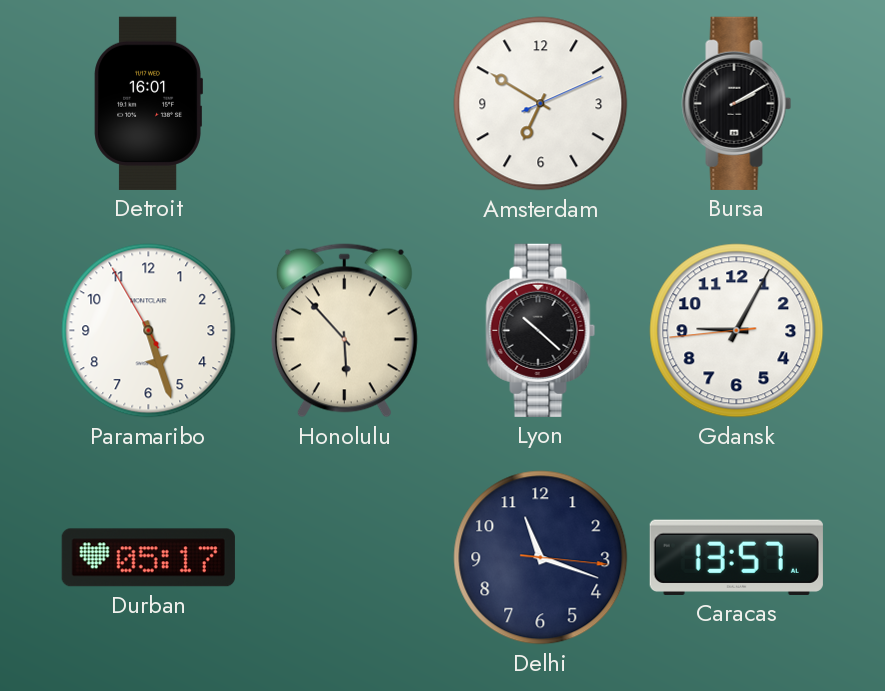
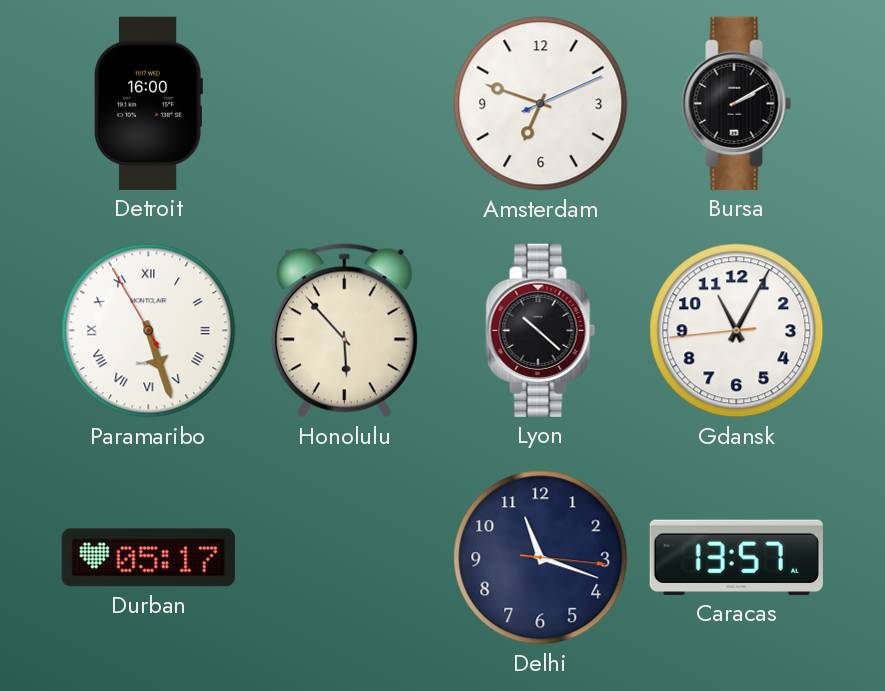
Detroit: 16:01 -> 16:00
Amsterdam: 6:50 -> 6:48
Paramaribo numerals: Arabic -> Roman
Gdansk: 9:04 -> 11:04
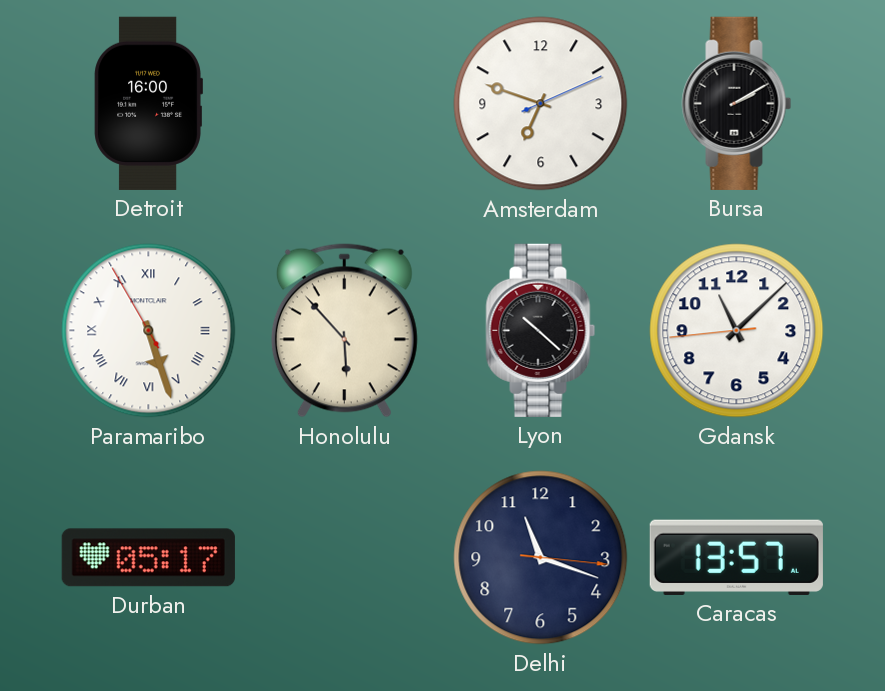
Gdansk: 11:04 -> 11:07
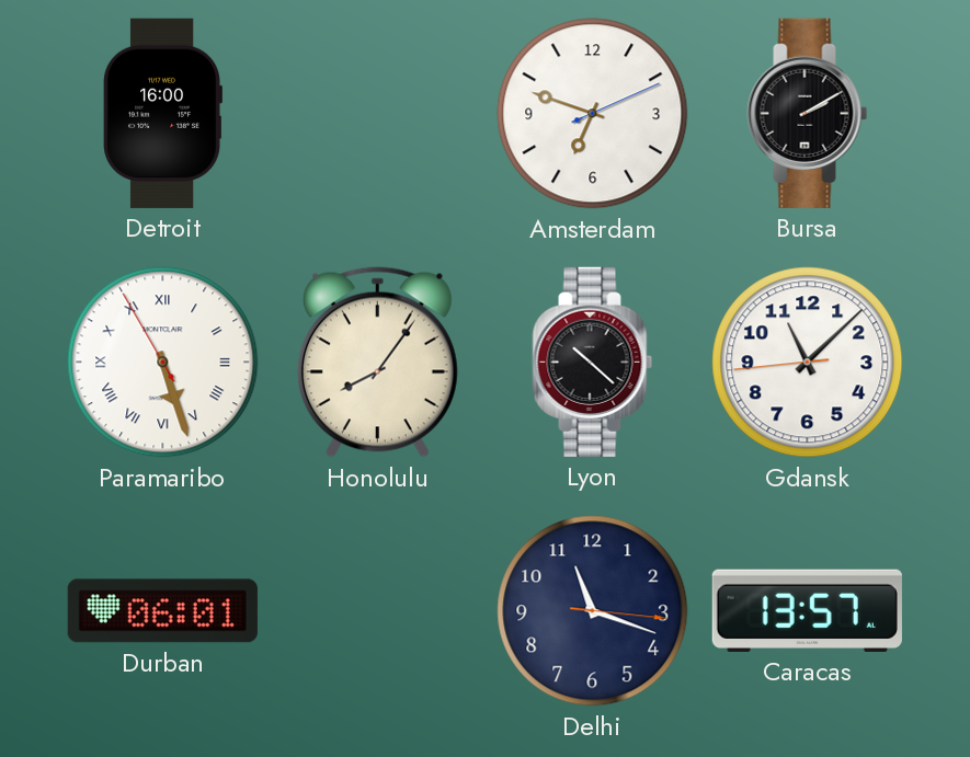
Honolulu: 5:53 -> 8:06
Durban: 05:17 -> 06:01
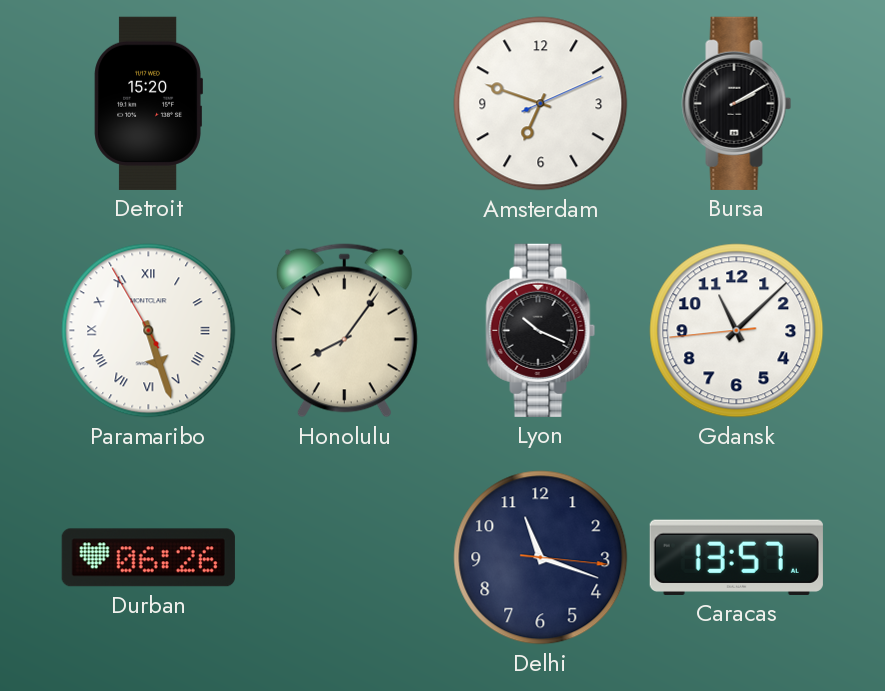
Detroit: 16:00 -> 15:20
Lyon: 10:22 -> 10:19
Durban: 06:01 -> 06:26
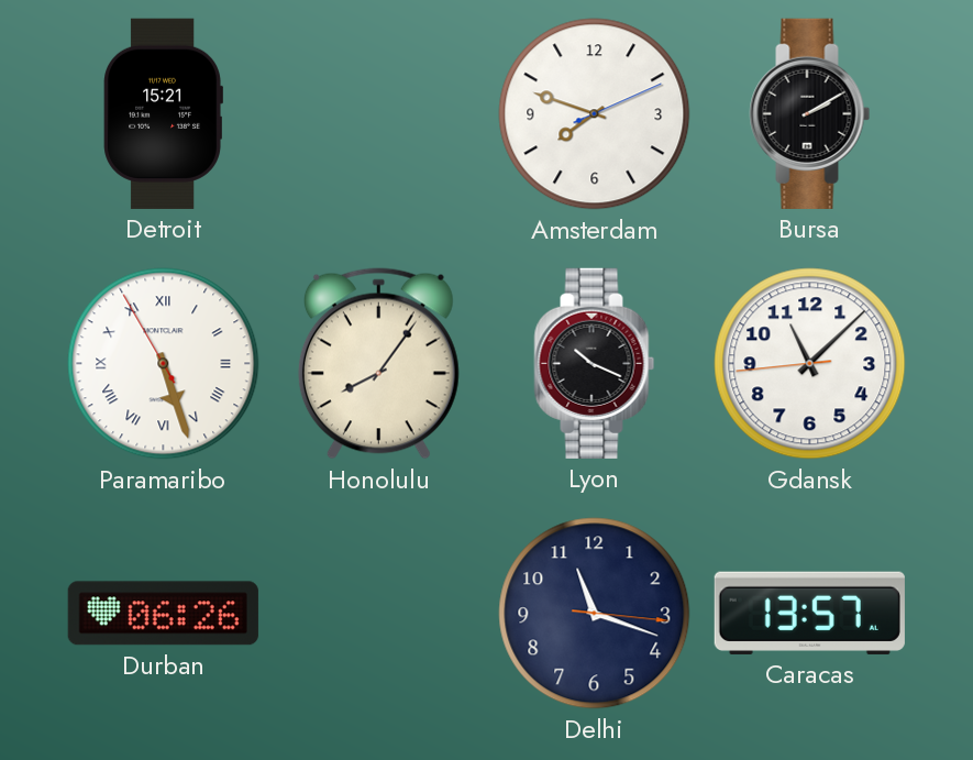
Detroit: 15:20 -> 15:21
Amsterdam: 6:48 -> 7:48
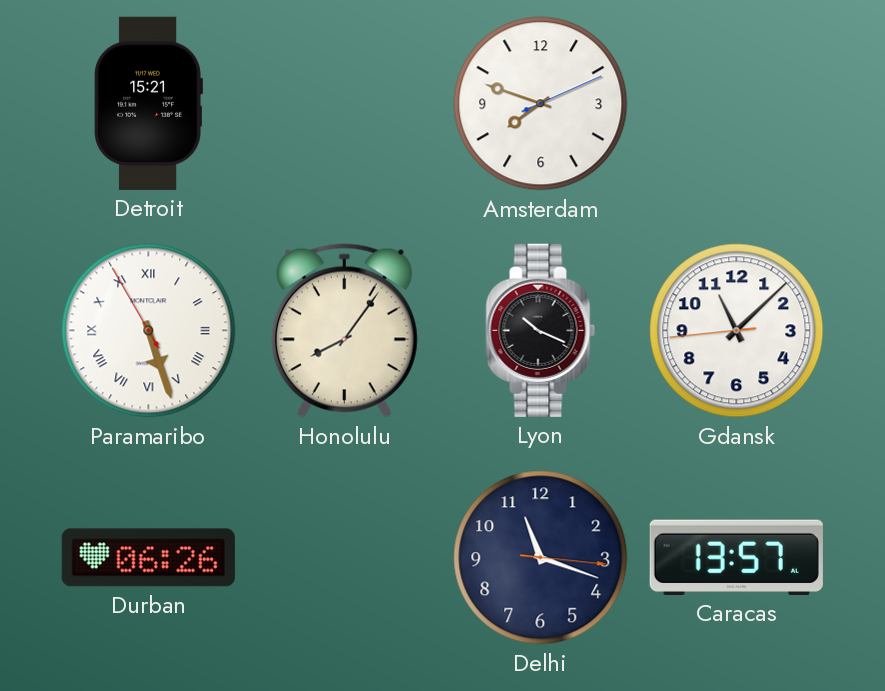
Bursa: 2:10 -> none
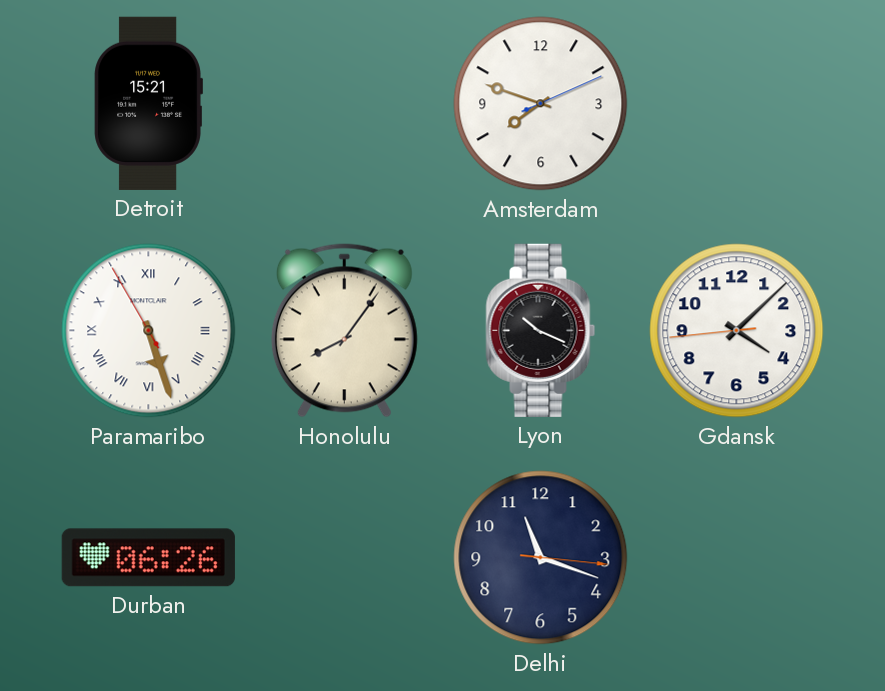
Gdansk: 11:07 -> 4:07
Caracas: 13:57 -> none
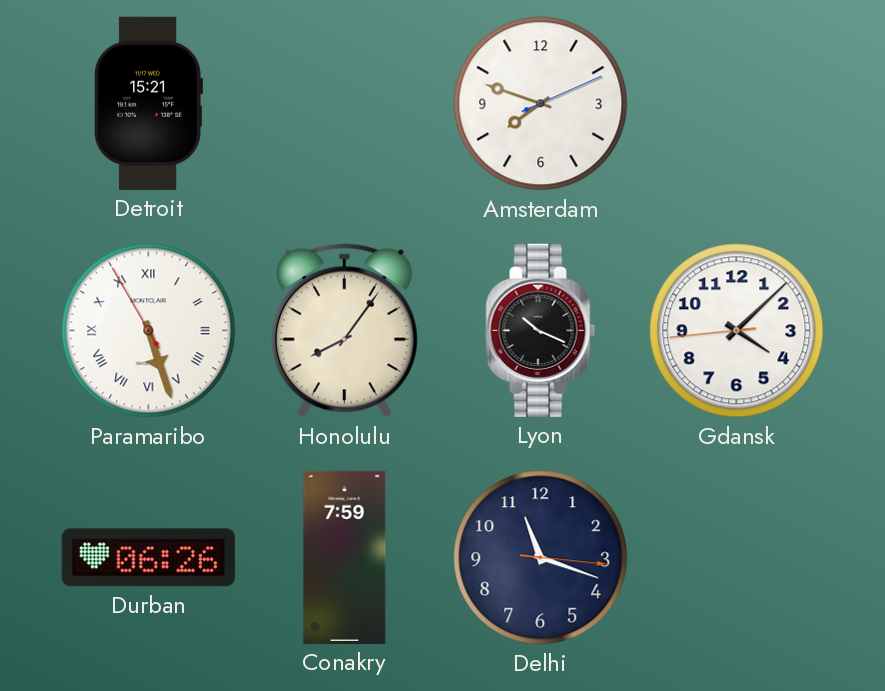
Conakry: none -> 7:59
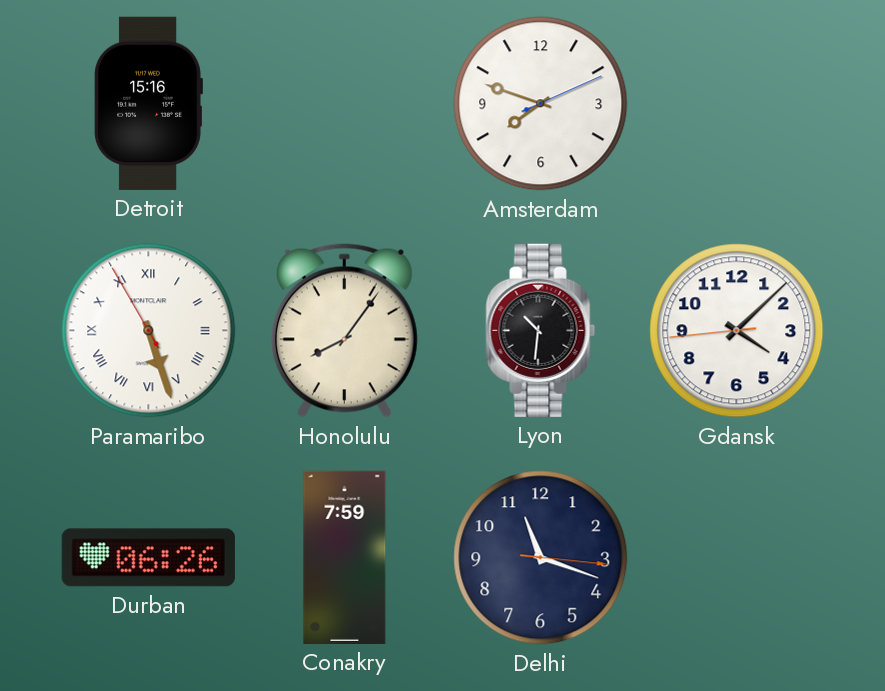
Detroit: 15:21 -> 15:16
Lyon: 10:19 -> 10:31
